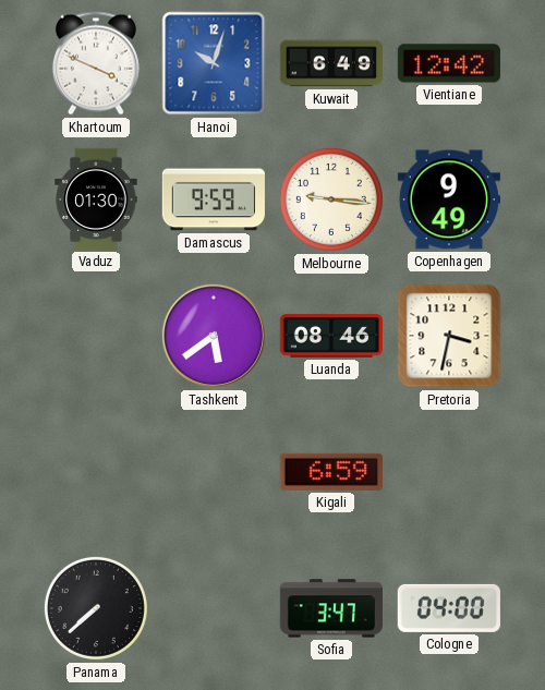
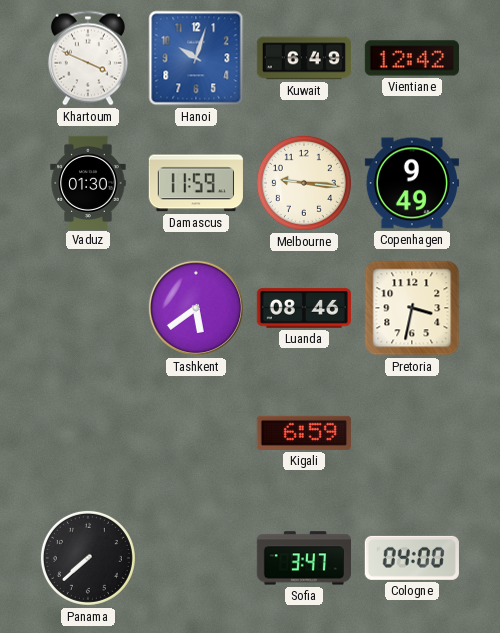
Damascus: 9:59 -> 11:59
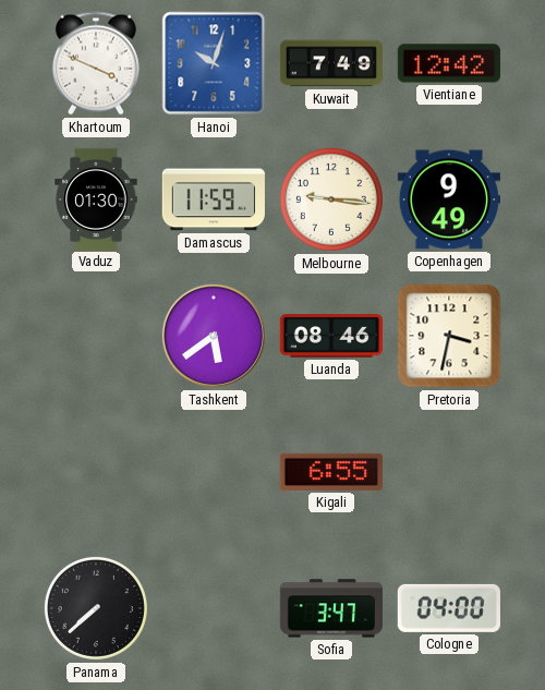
Kuwait: 6:49 -> 7:49
Kigali: 6:59 -> 6:55
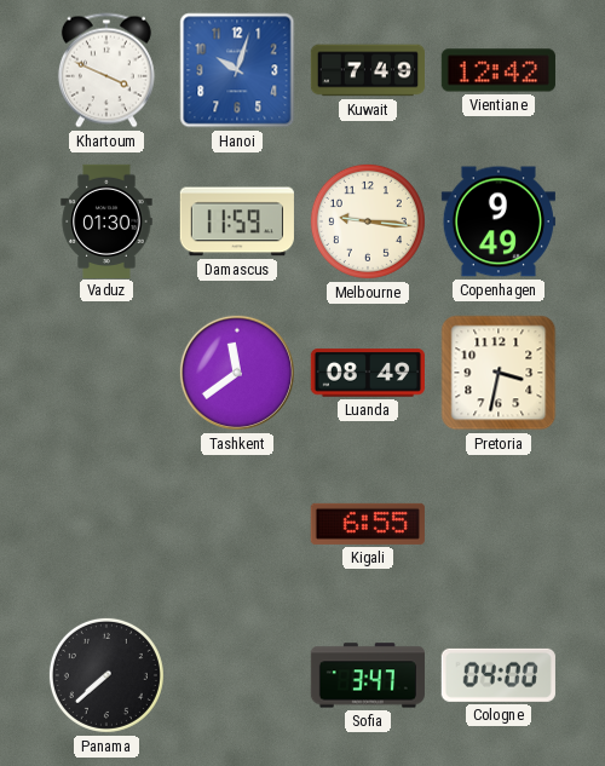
Tashkent: 5:39 -> 11:39
Luanda: 08:46 -> 08:49
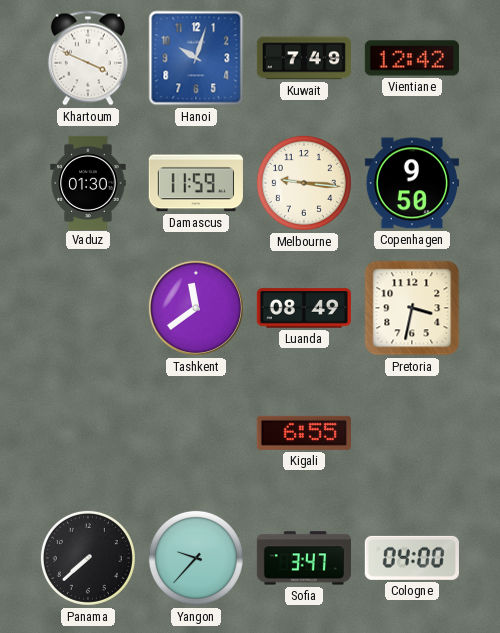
Copenhagen: 9:49 -> 9:50
Yangon: none -> 9:37
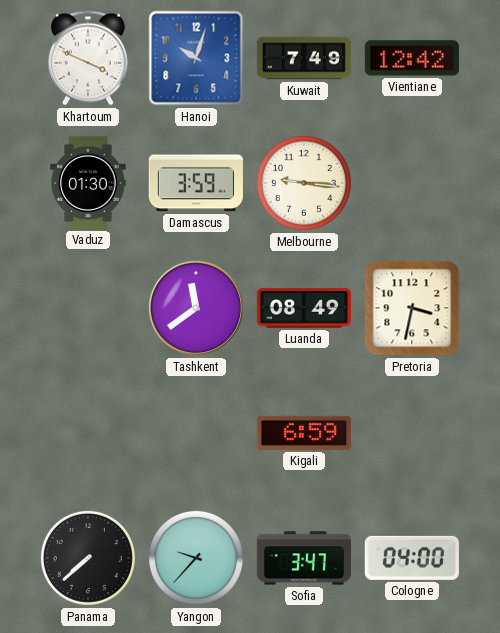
Damascus: 11:59 -> 3:59
Copenhagen: 9:50 -> none
Kigali: 6:55 -> 6:59
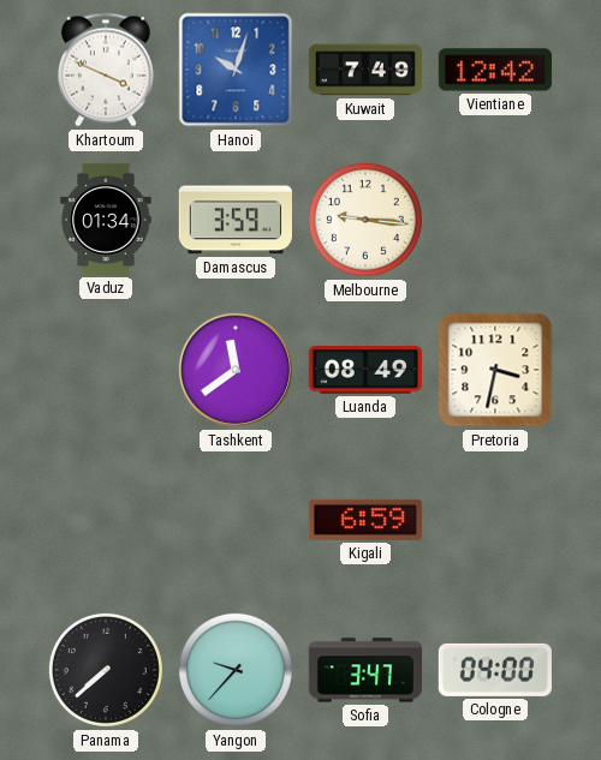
Vaduz: 01:30 -> 01:34
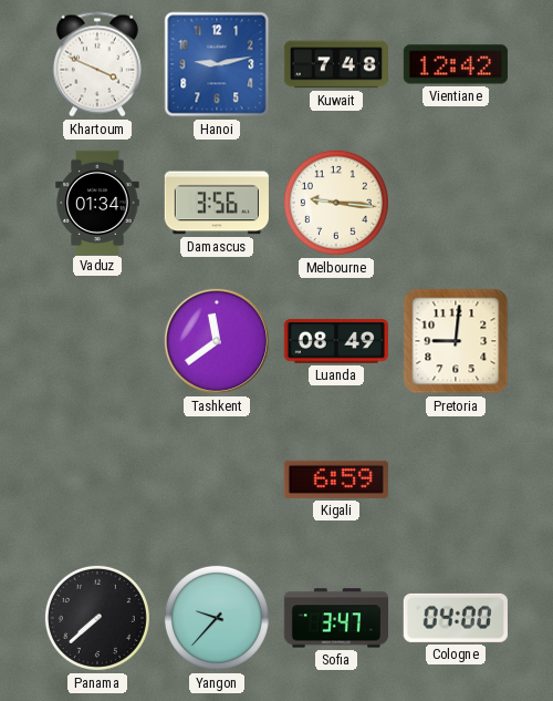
Hanoi: 10:03 -> 9:13
Kuwait: 7:49 -> 7:48
Damascus: 3:59 -> 3:56
Pretoria: 3:32 -> 9:01
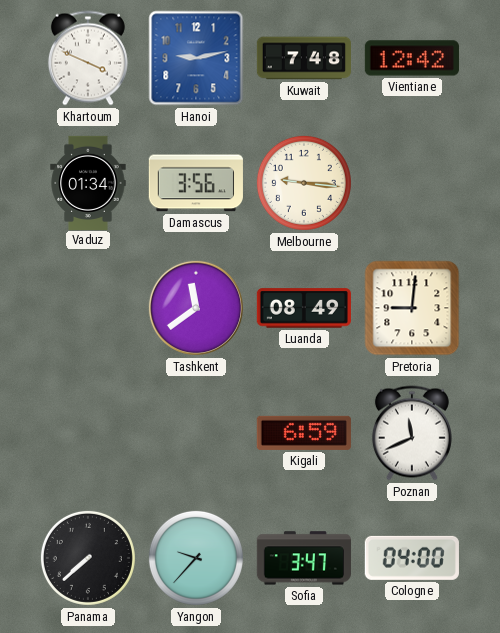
Poznan: none -> 11:41
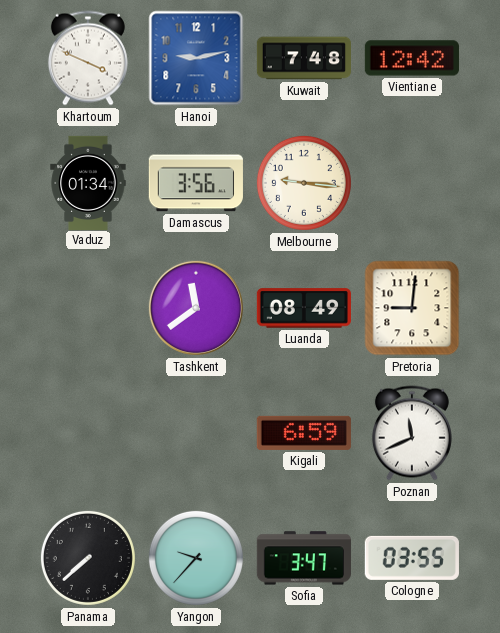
Cologne: 04:00 -> 03:55
